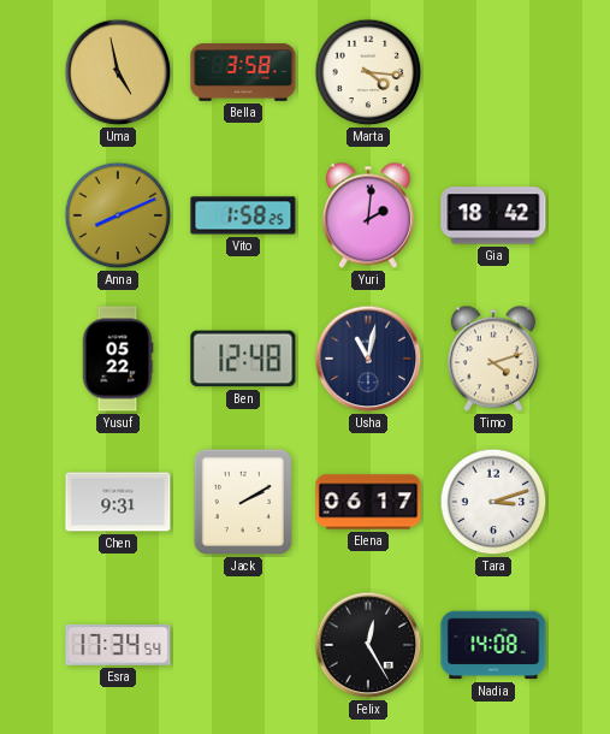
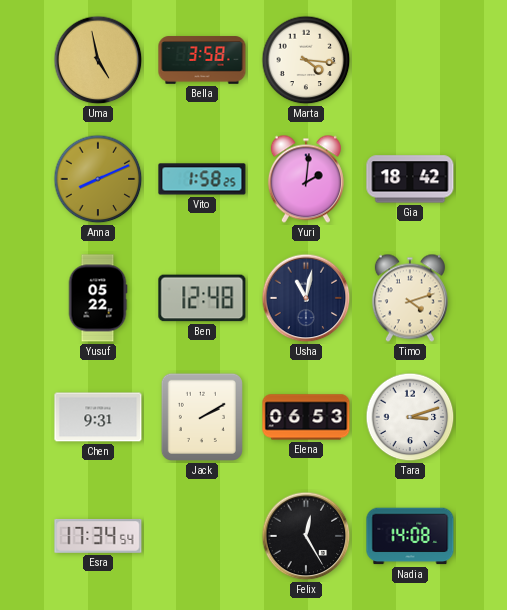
Elena: 06:17 -> 06:53
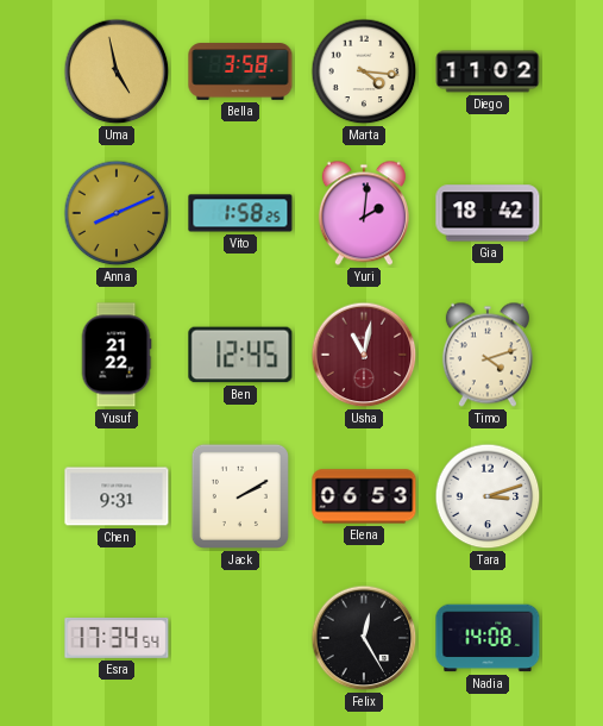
Diego: none -> 11:02
Yusuf: 05:22 -> 21:22
Ben: 12:48 -> 12:45
Usha dial: navy -> burgundy
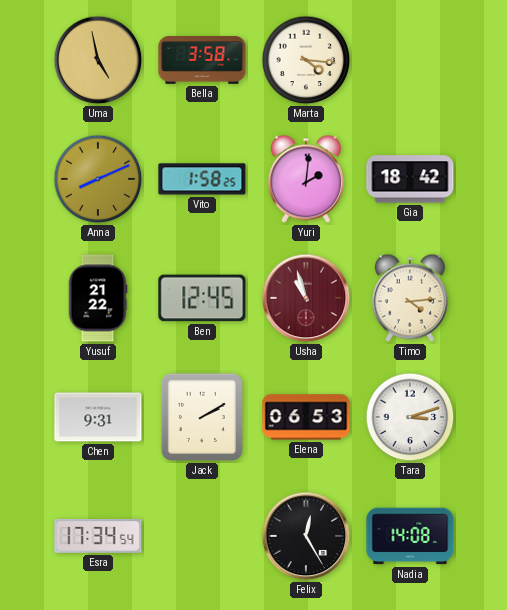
Diego: 11:02 -> none
Usha: 11:02 -> 10:57
Timo: 4:12 -> 4:14
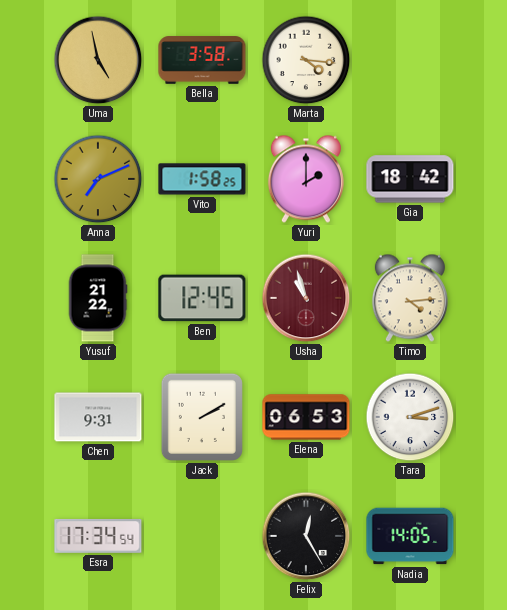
Anna: 8:11 -> 7:11
Yuri: 2:01 -> 2:00
Nadia: 14:08 -> 14:05
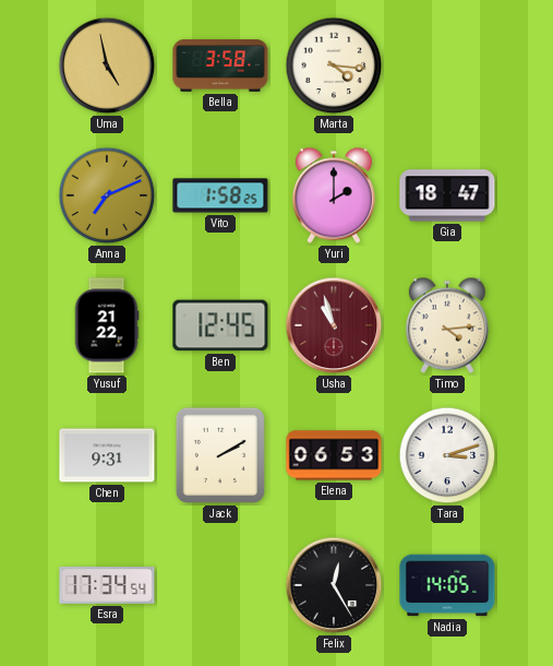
Gia: 18:42 -> 18:47
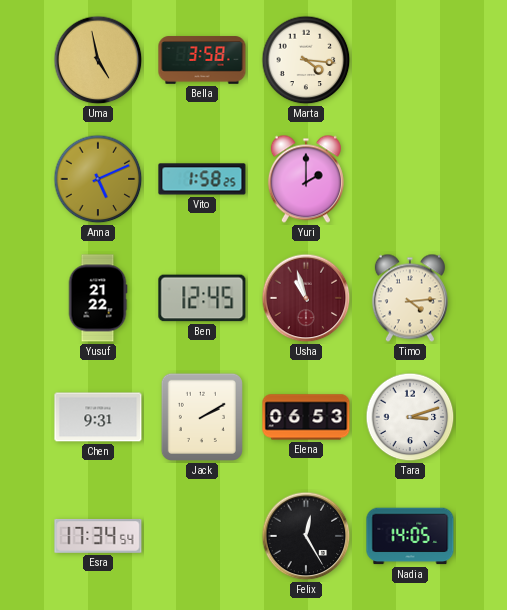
Anna: 7:11 -> 5:11
Gia: 18:47 -> none
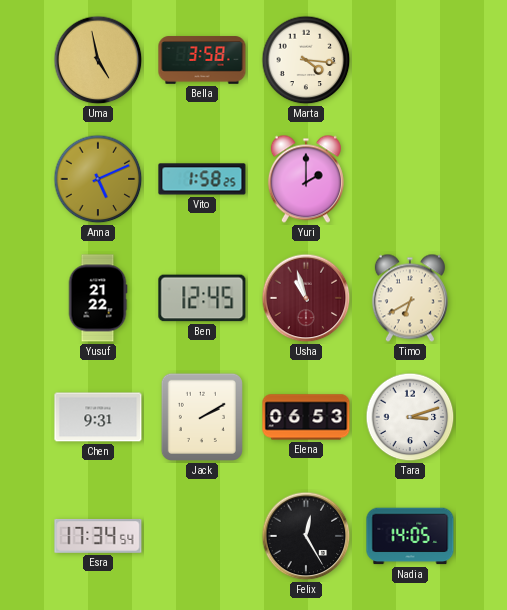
Timo: 4:14 -> 6:40
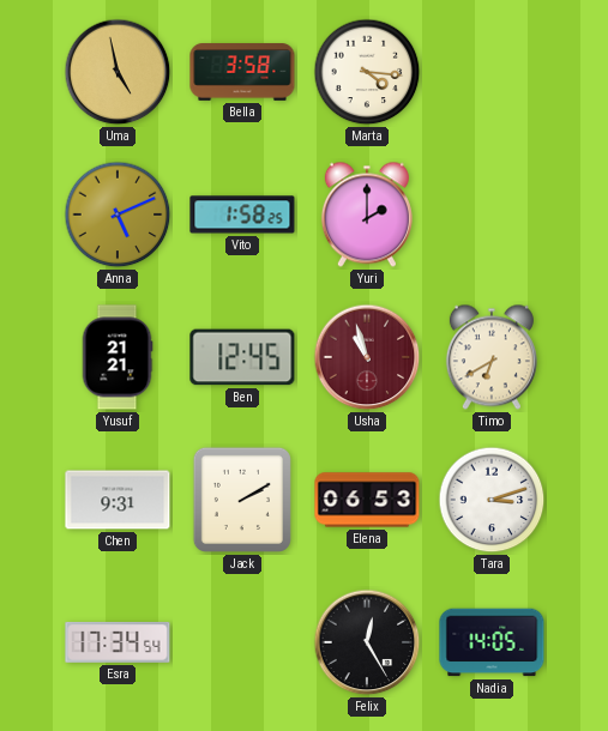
Yusuf: 21:22 -> 21:21
